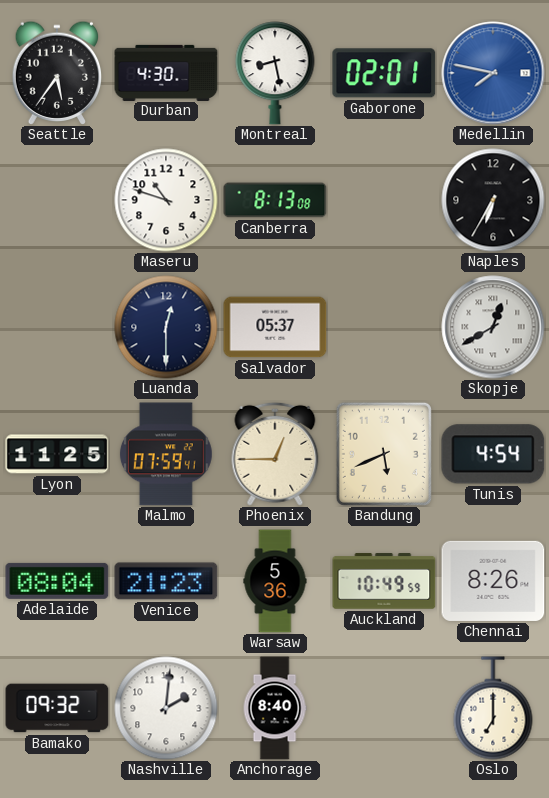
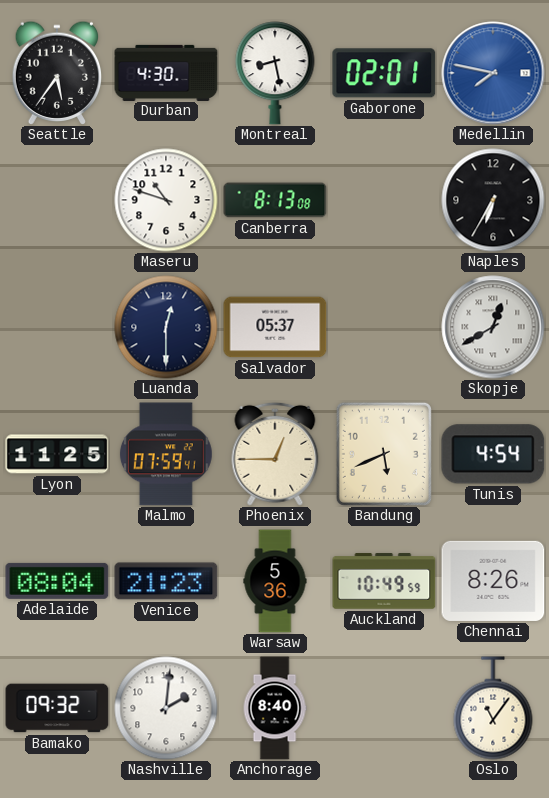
Oslo: 7:00 -> 11:06
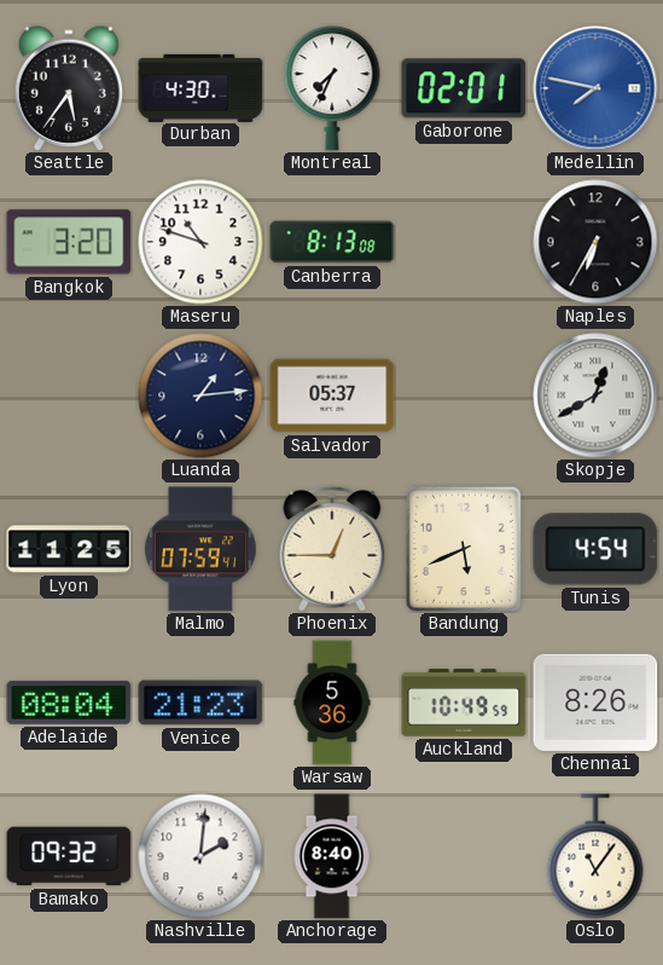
Montreal: 8:28 -> 7:34
Bangkok: none -> 3:20
Luanda: 12:30 -> 1:14
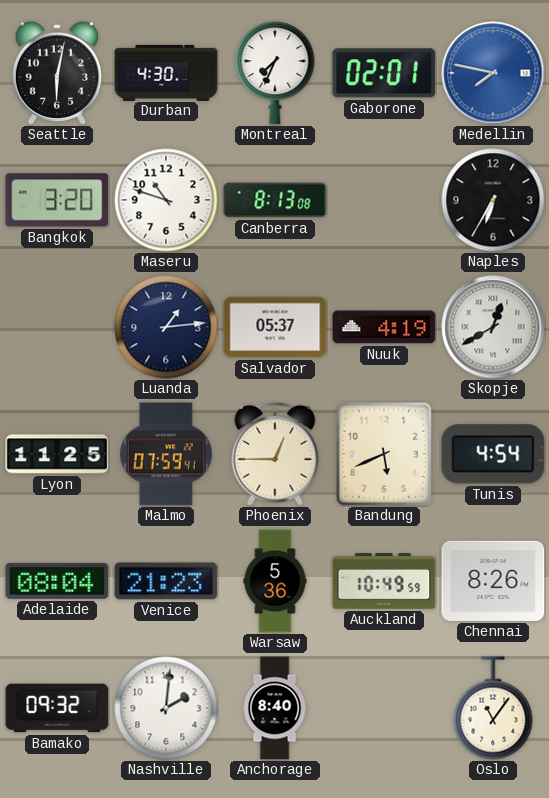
Seattle: 5:36 -> 6:02
Nuuk: none -> 4:19
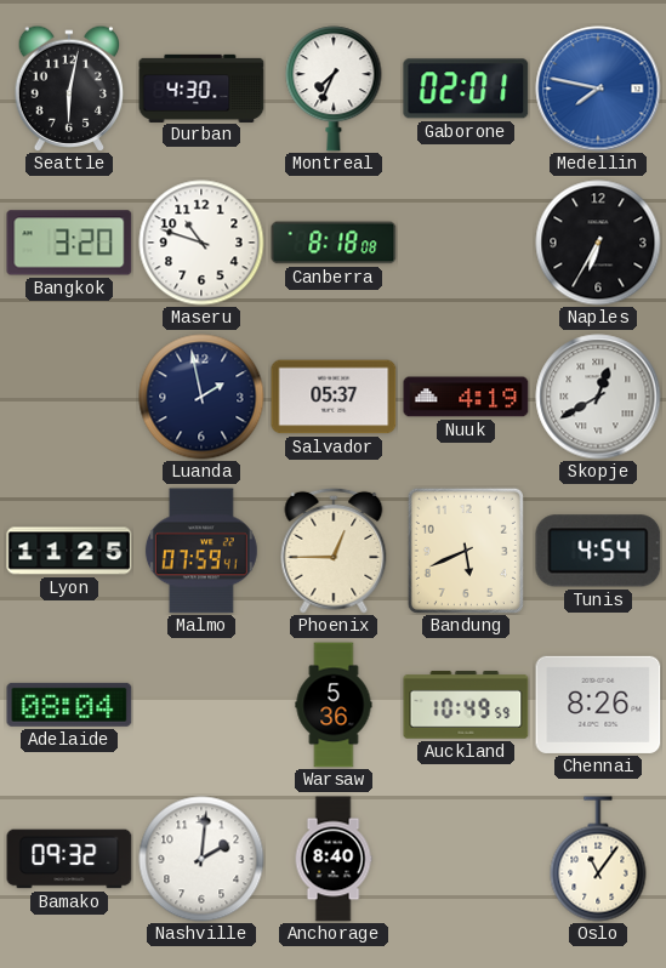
Canberra: 8:13 -> 8:18
Luanda: 1:14 -> 1:58
Venice: 21:23 -> none
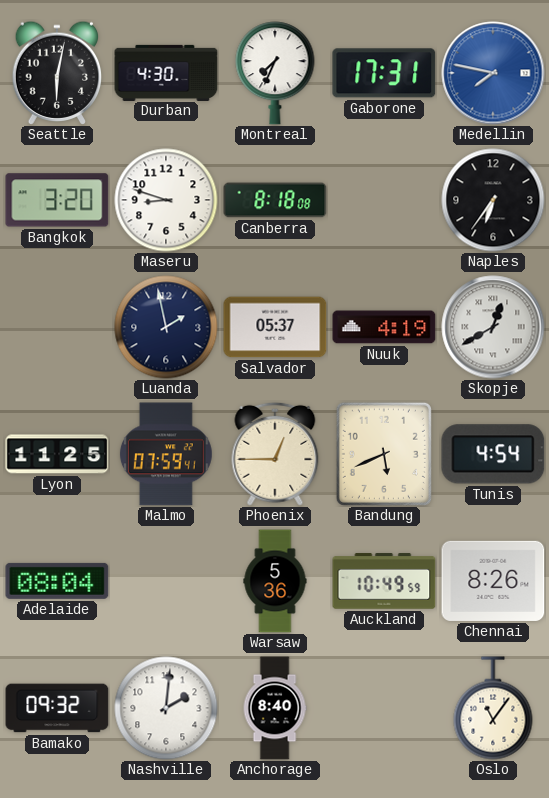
Gaborone: 02:01 -> 17:31
Maseru: 10:48 -> 8:48
Naples: 6:35 -> 6:36
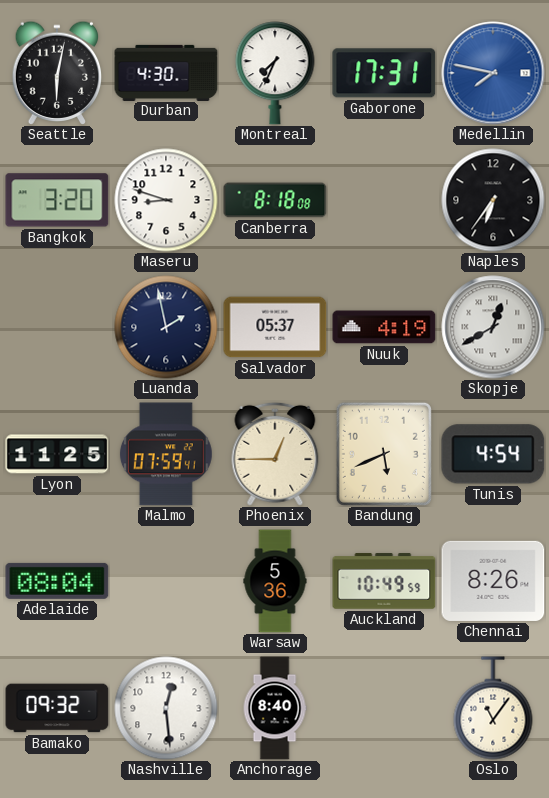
Nashville: 2:01 -> 12:29
